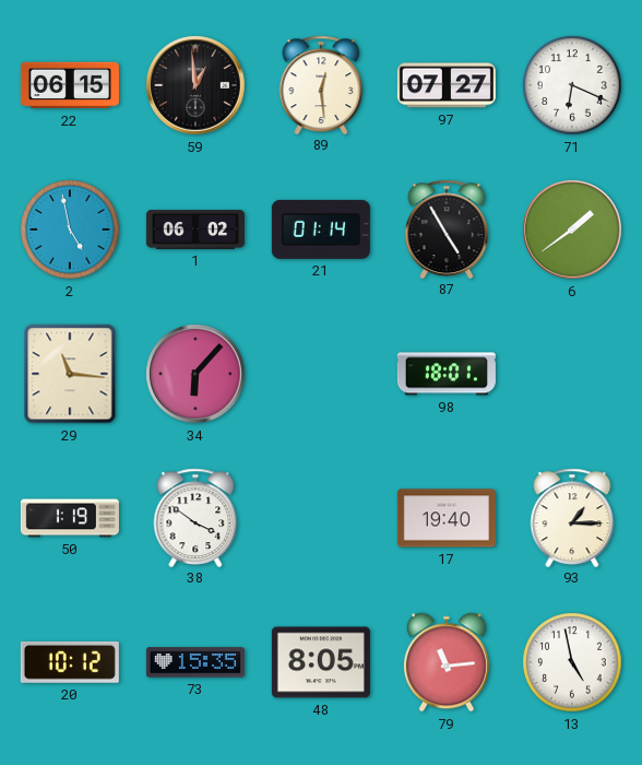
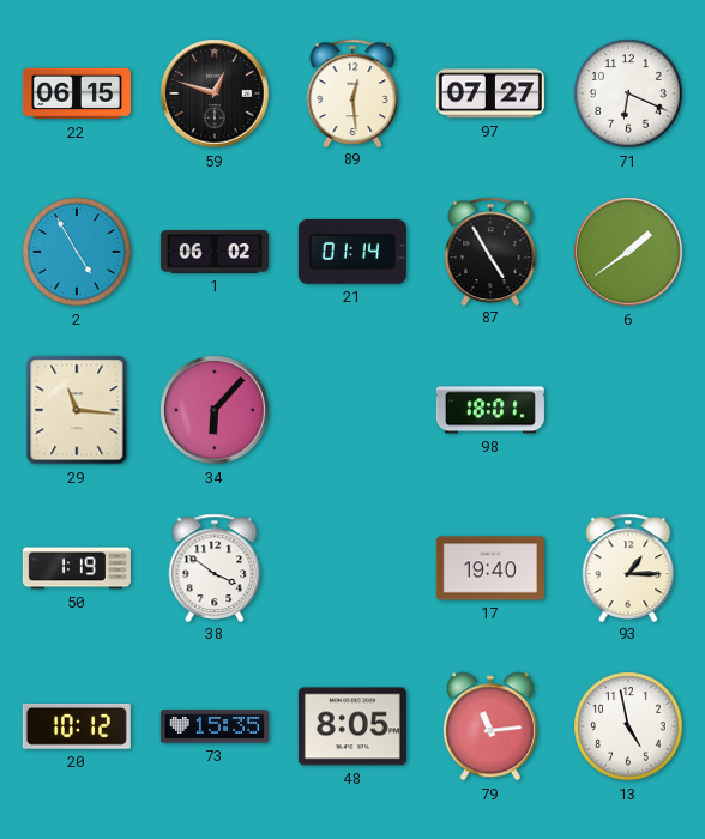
59: 12:59 -> 12:48
2: 4:58 -> 4:55
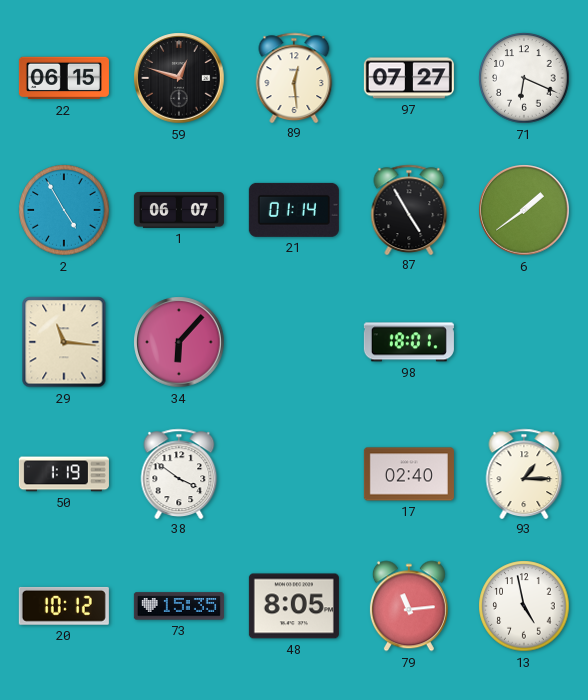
1: 06:02 -> 06:07
17: 19:40 -> 02:40
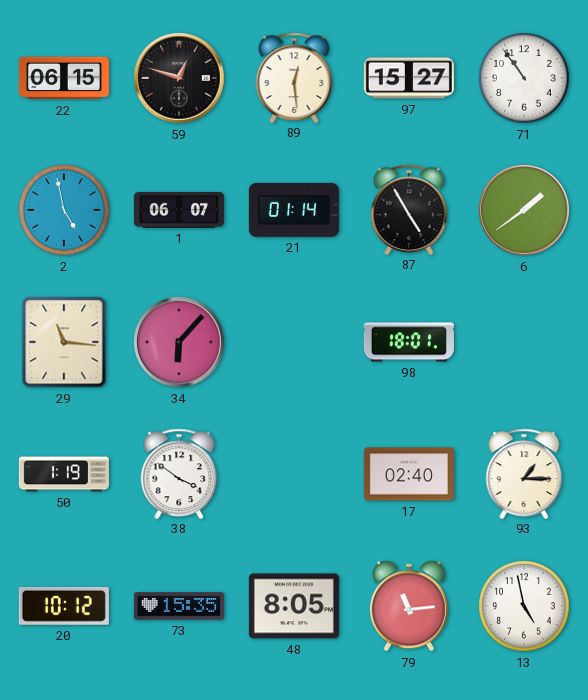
97: 07:27 -> 15:27
71: 6:19 -> 10:54
2: 4:55 -> 4:58
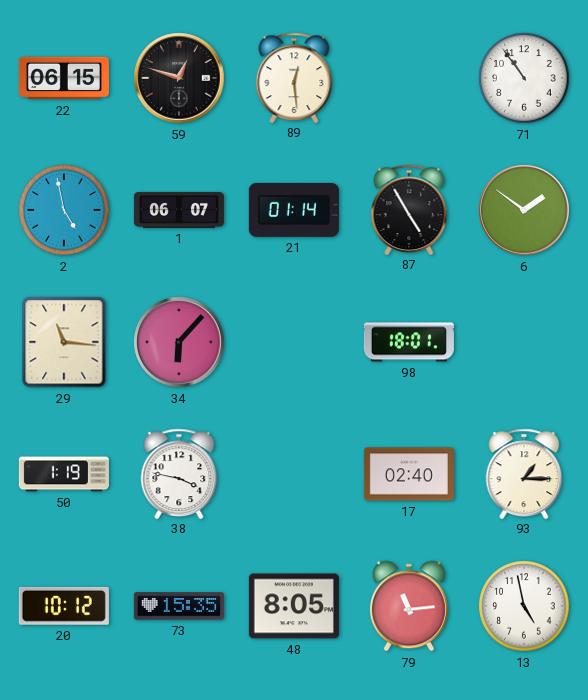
97: 15:27 -> none
6: 1:39 -> 1:51
38: 3:51 -> 3:47
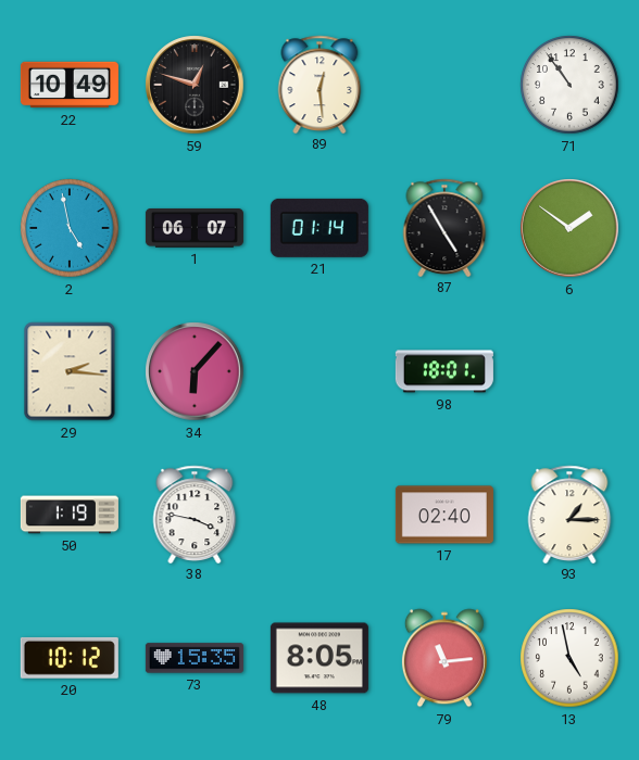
22: 06:15 -> 10:49
29: 11:16 -> 2:16
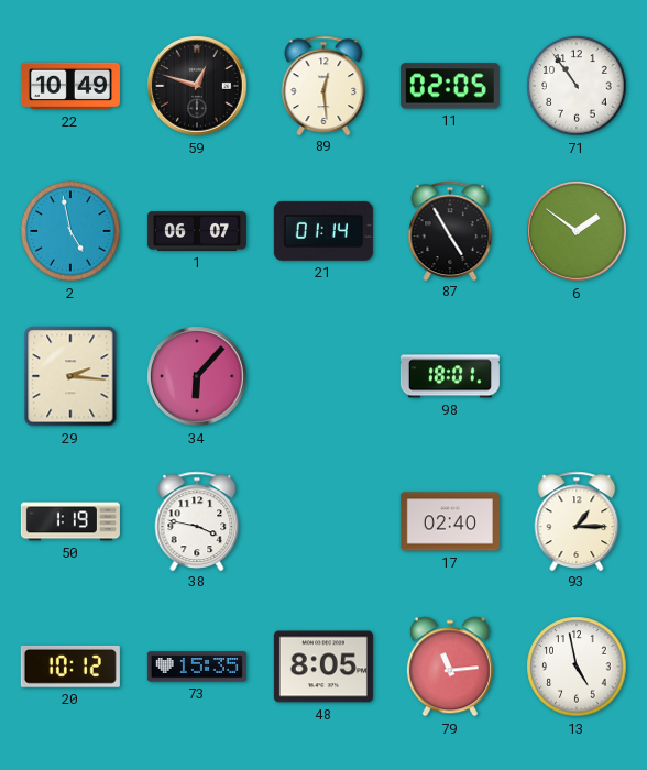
11: none -> 02:05
